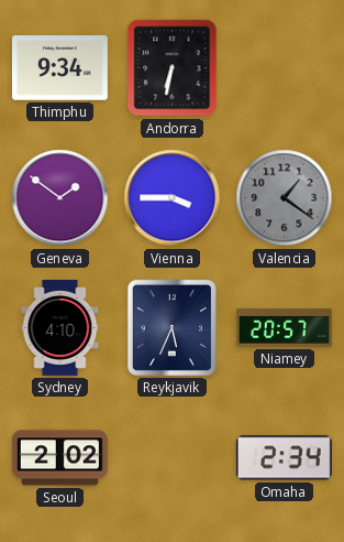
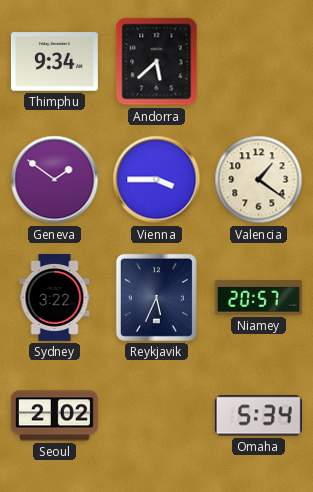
Andorra: 6:32 -> 5:38
Valencia dial: grey -> cream
Sydney: 4:10 -> 3:22
Omaha: 2:34 -> 5:34
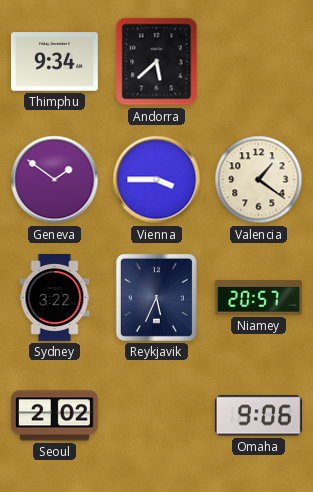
Omaha: 5:34 -> 9:06
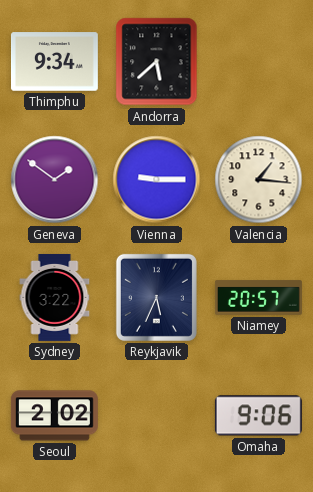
Vienna: 3:45 -> 9:15
Valencia: 1:21 -> 1:16
